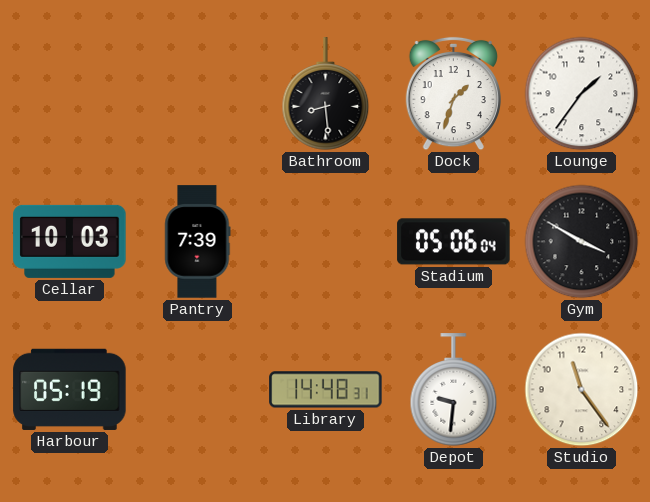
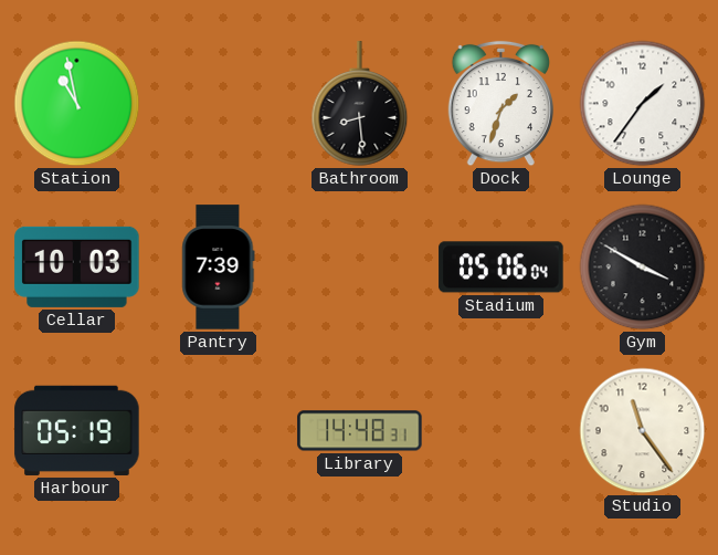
Station: none -> 10:58
Depot: 9:31 -> none
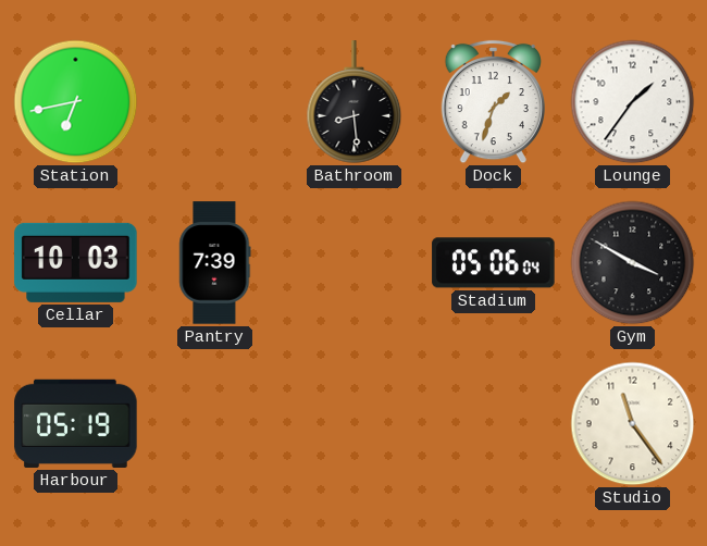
Station: 10:58 -> 6:43
Library: 14:48 -> none
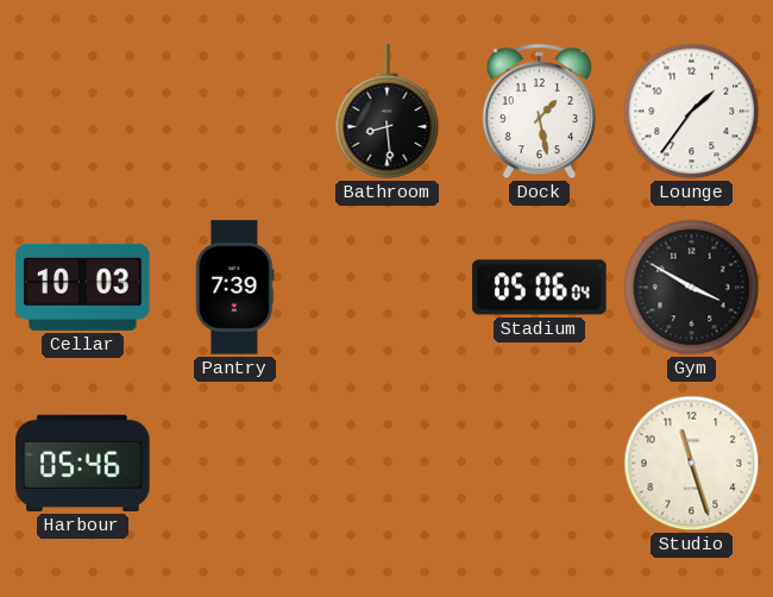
Station: 6:43 -> none
Dock: 1:33 -> 1:28
Harbour: 05:19 -> 05:46
Studio: 11:24 -> 11:27
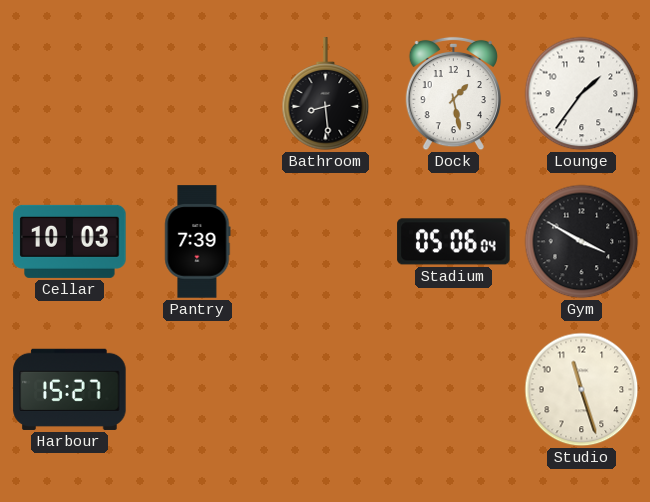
Harbour: 05:46 -> 15:27
